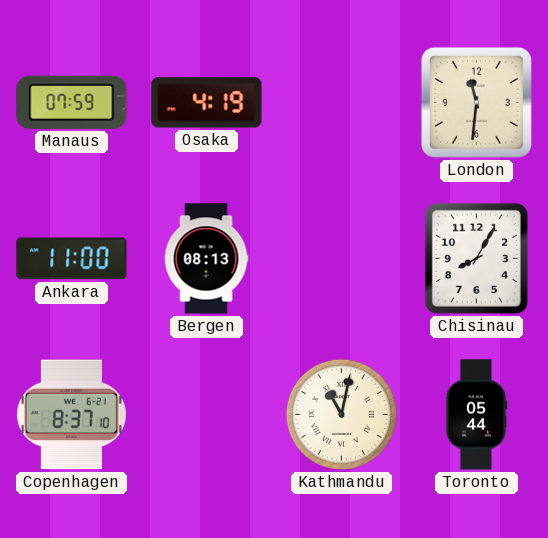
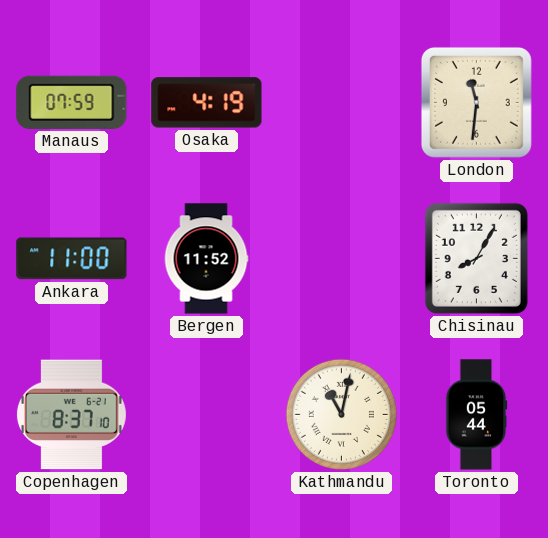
Bergen: 08:13 -> 11:52
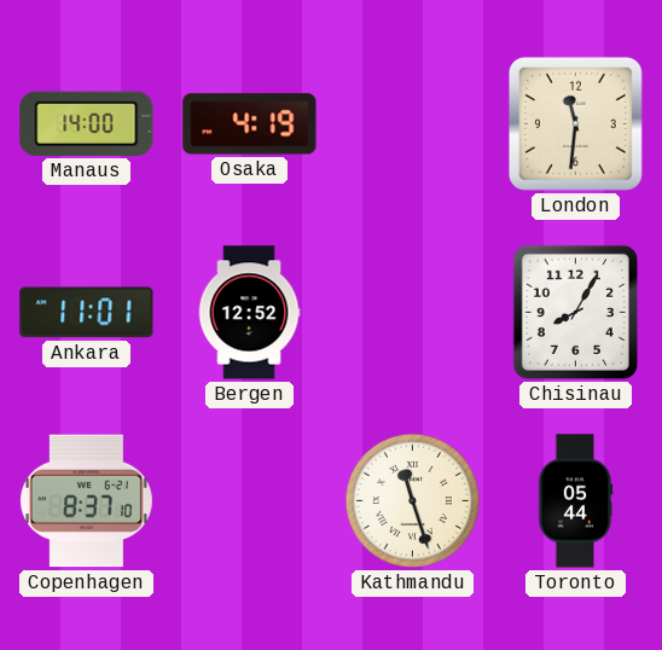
Manaus: 07:59 -> 14:00
Ankara: 11:00 -> 11:01
Bergen: 11:52 -> 12:52
Kathmandu: 11:02 -> 11:27
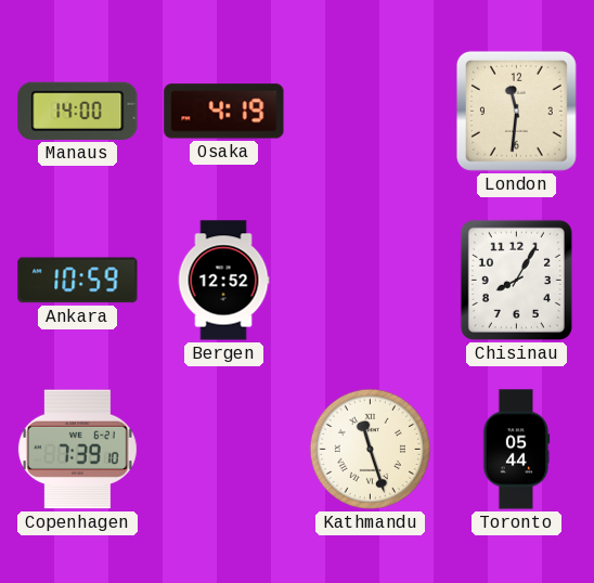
Ankara: 11:01 -> 10:59
Copenhagen: 8:37 -> 7:39
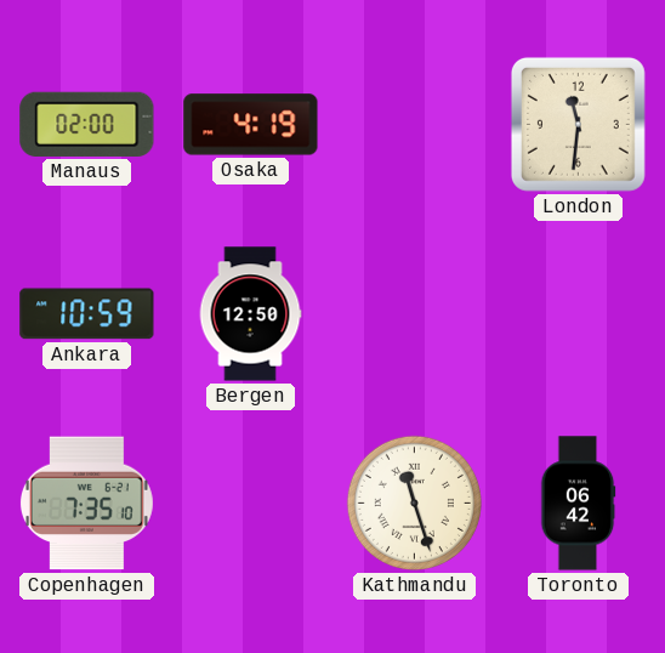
Manaus: 14:00 -> 02:00
Bergen: 12:52 -> 12:50
Chisinau: 8:05 -> none
Copenhagen: 7:39 -> 7:35
Toronto: 05:44 -> 06:42
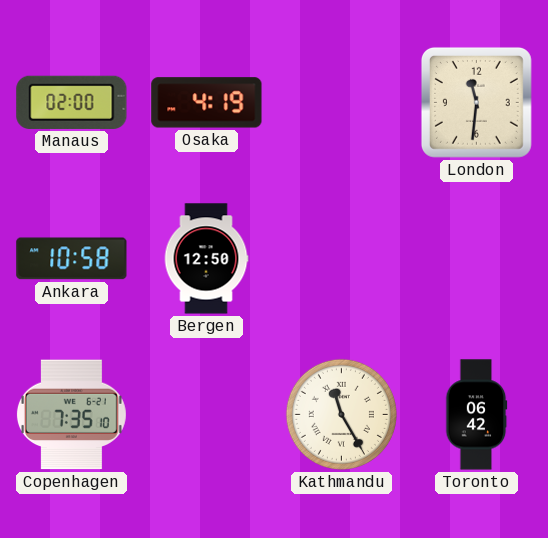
Ankara: 10:59 -> 10:58
Kathmandu: 11:27 -> 11:25
